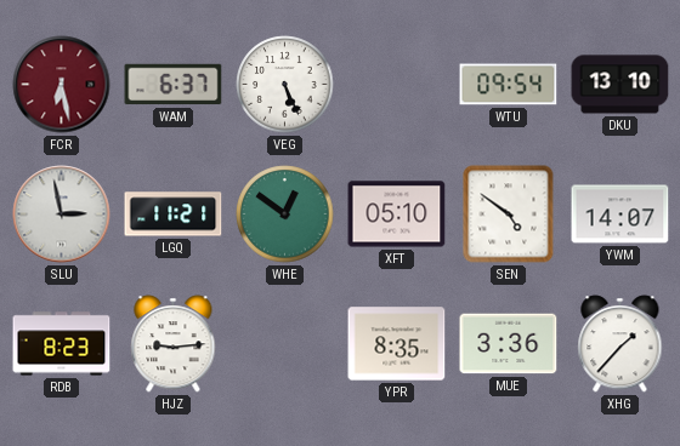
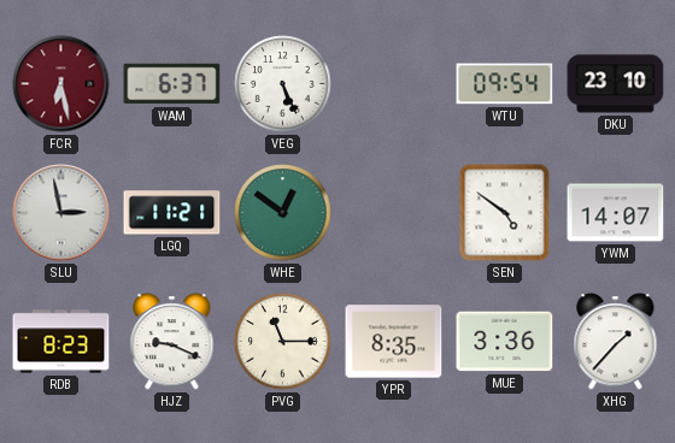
DKU: 13:10 -> 23:10
XFT: 05:10 -> none
HJZ: 9:14 -> 9:19
PVG: none -> 11:15
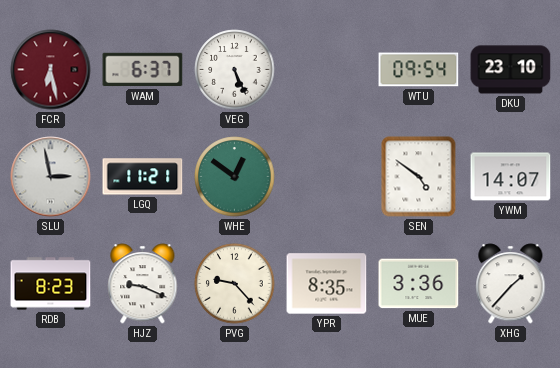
PVG: 11:15 -> 9:23
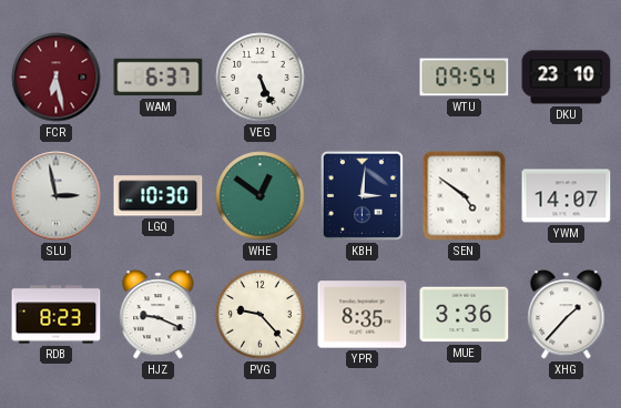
LGQ: 11:21 -> 10:30
KBH: none -> 3:01
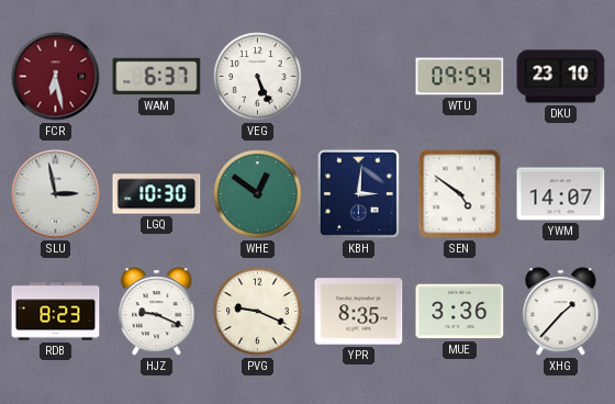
PVG: 9:23 -> 9:19
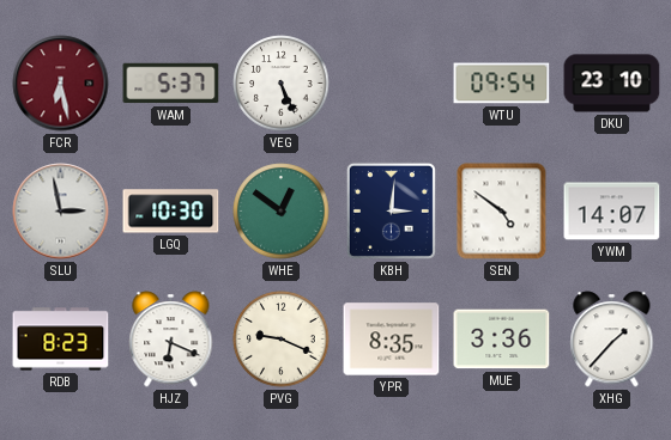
WAM: 6:37 -> 5:37
HJZ: 9:19 -> 6:19
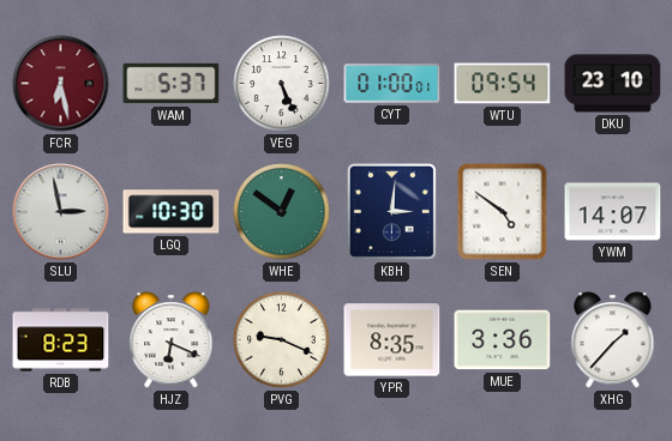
CYT: none -> 01:00
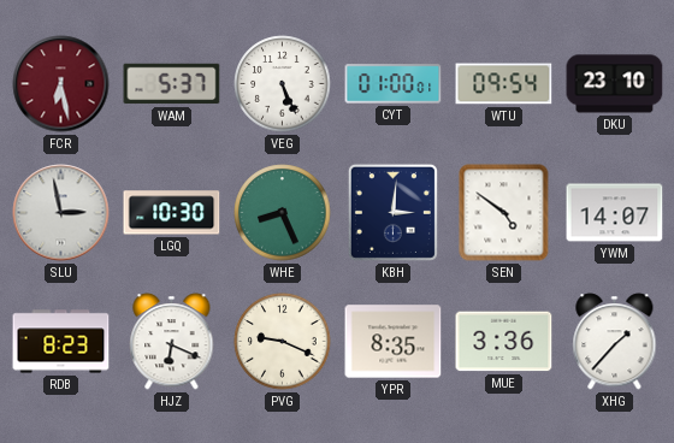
WHE: 12:51 -> 8:26
